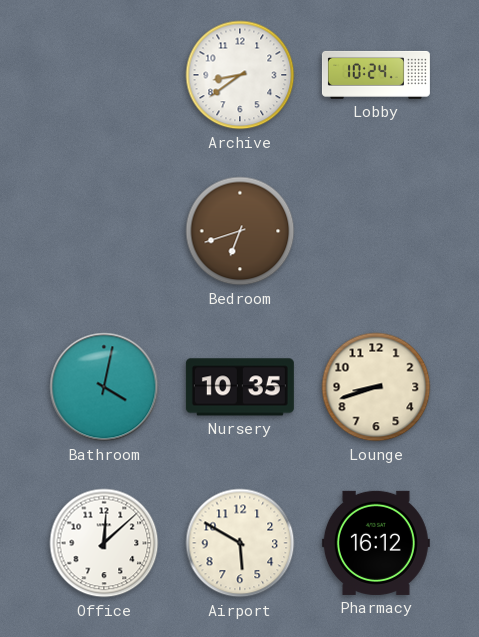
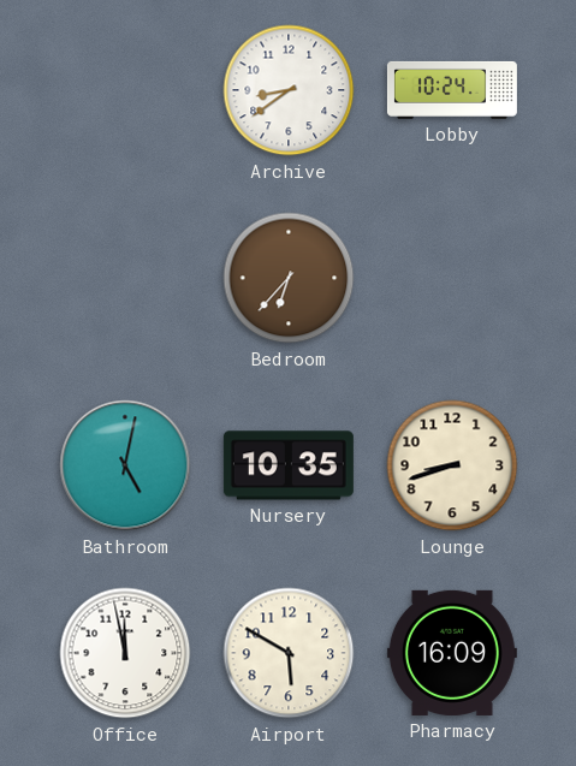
Bedroom: 6:42 -> 6:37
Bathroom: 4:02 -> 5:02
Office: 12:08 -> 11:58
Pharmacy: 16:12 -> 16:09
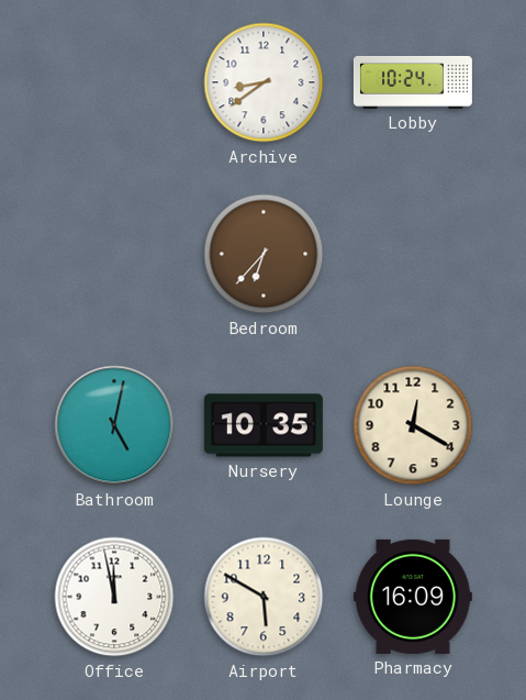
Lounge: 8:42 -> 12:20
